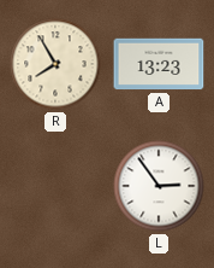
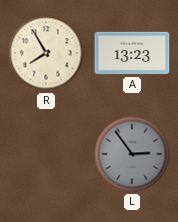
L dial: white -> grey
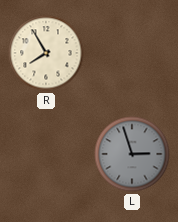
A: 13:23 -> none
L: 2:54 -> 2:57
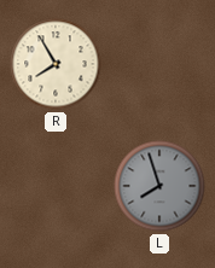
L: 2:57 -> 7:57
